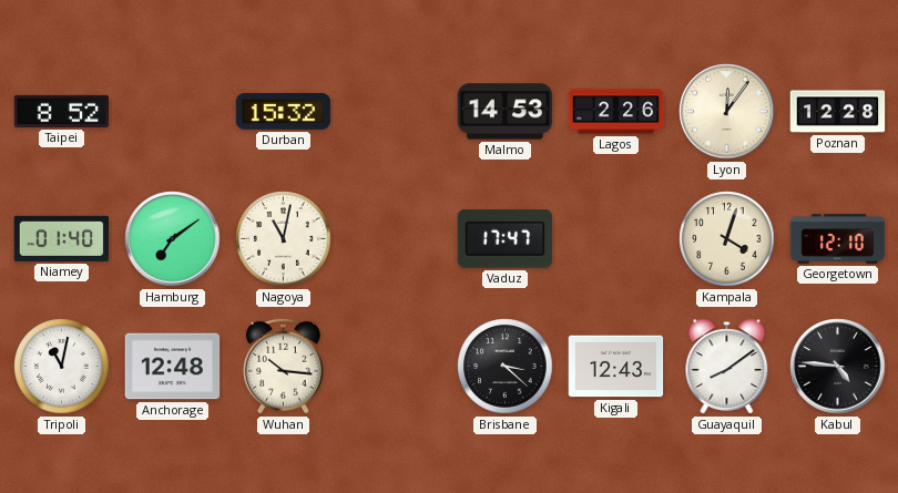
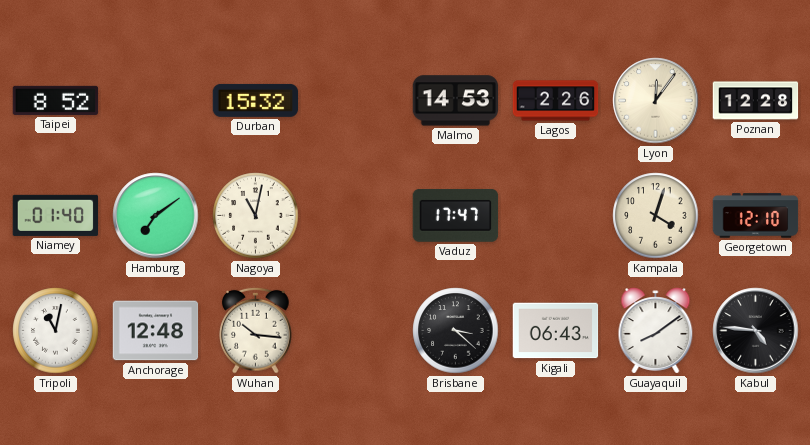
Kigali: 12:43 -> 06:43
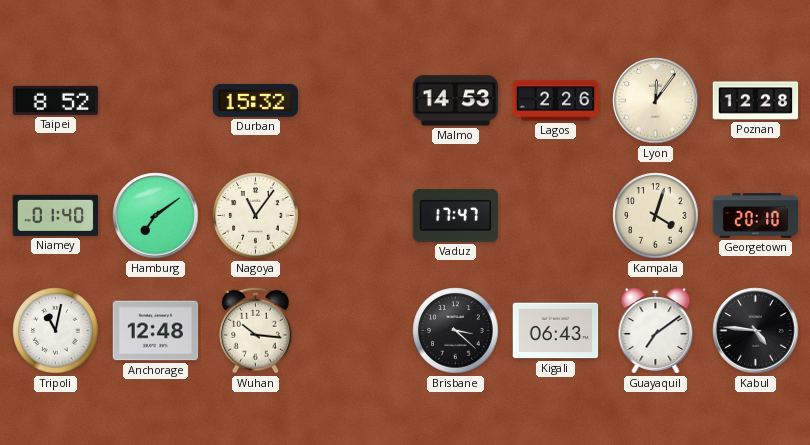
Nagoya: 11:02 -> 11:06
Georgetown: 12:10 -> 20:10
Guayaquil: 8:09 -> 7:09
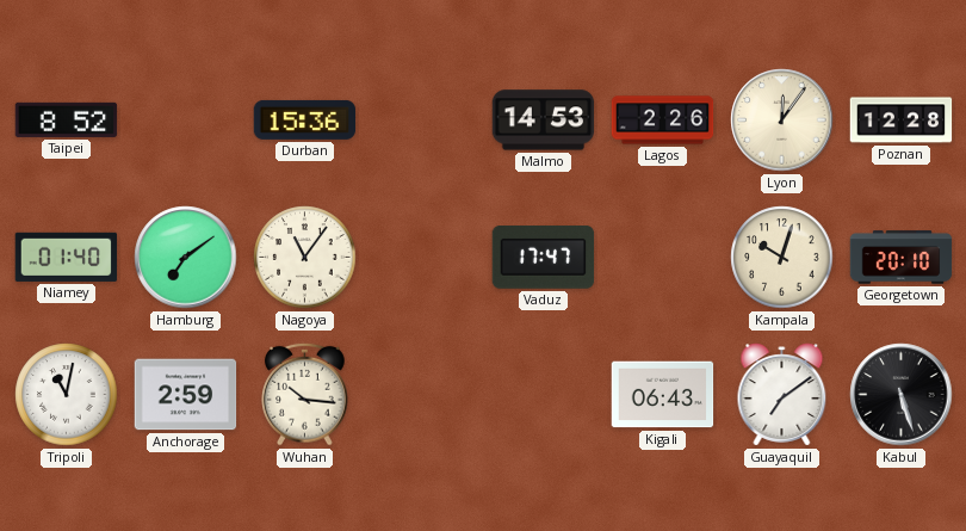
Durban: 15:32 -> 15:36
Kampala: 4:03 -> 10:03
Anchorage: 12:48 -> 2:59
Brisbane: 3:22 -> none
Kabul: 4:46 -> 5:27
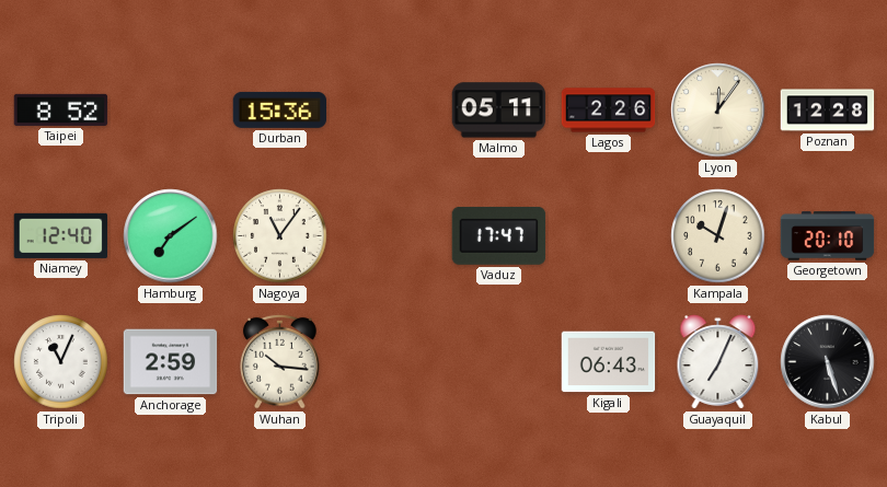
Malmo: 14:53 -> 05:11
Niamey: 01:40 -> 12:40
Tripoli: 11:02 -> 11:04
Guayaquil: 7:09 -> 7:04
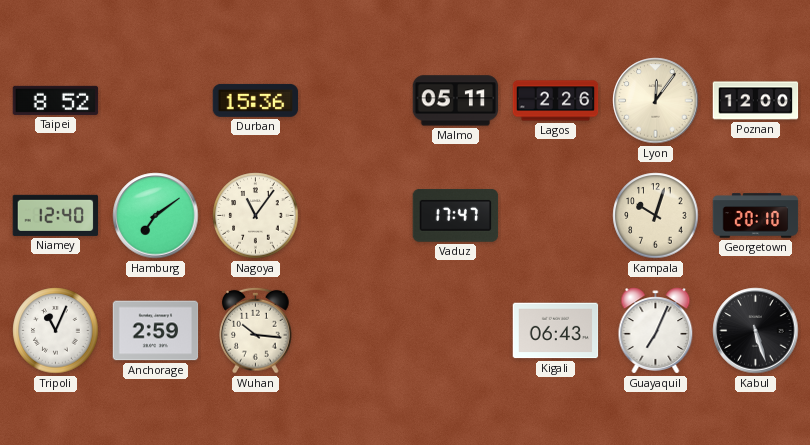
Poznan: 12:28 -> 12:00
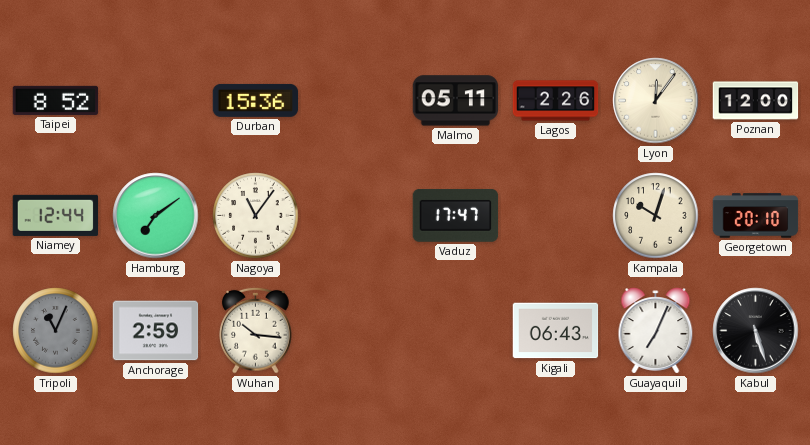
Niamey: 12:40 -> 12:44
Tripoli dial: white -> grey
